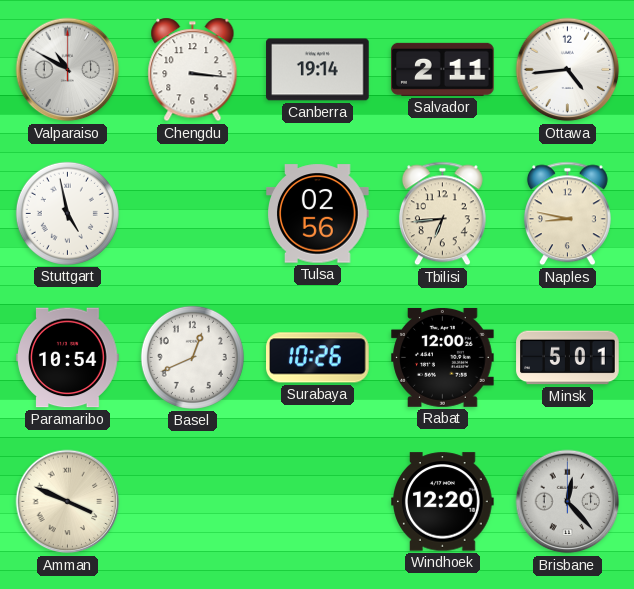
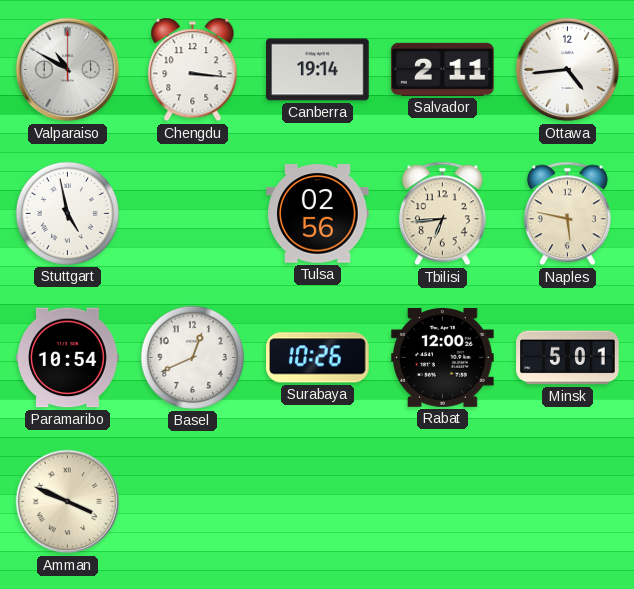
Naples: 8:47 -> 5:47
Windhoek: 12:20 -> none
Brisbane: 12:23 -> none
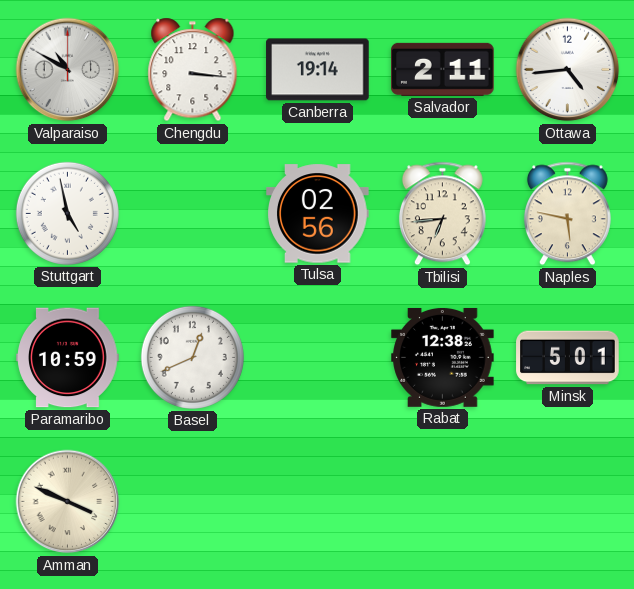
Paramaribo: 10:54 -> 10:59
Surabaya: 10:26 -> none
Rabat: 12:00 -> 12:38
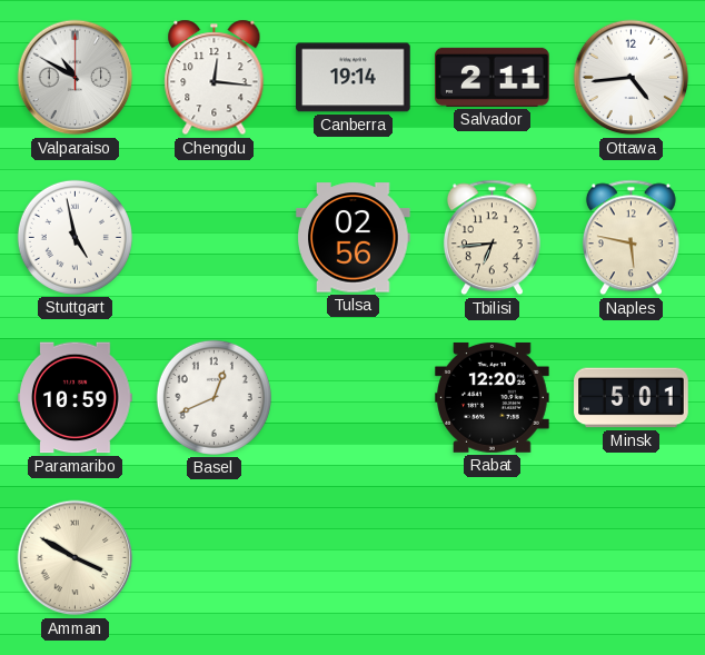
Chengdu: 3:16 -> 12:16
Rabat: 12:38 -> 12:20
Amman: 3:49 -> 3:50
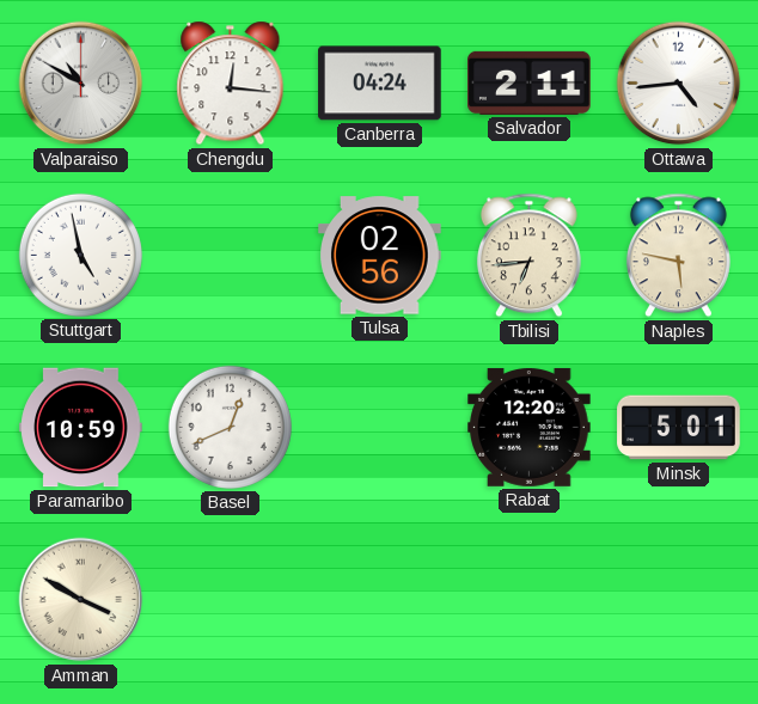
Canberra: 19:14 -> 04:24
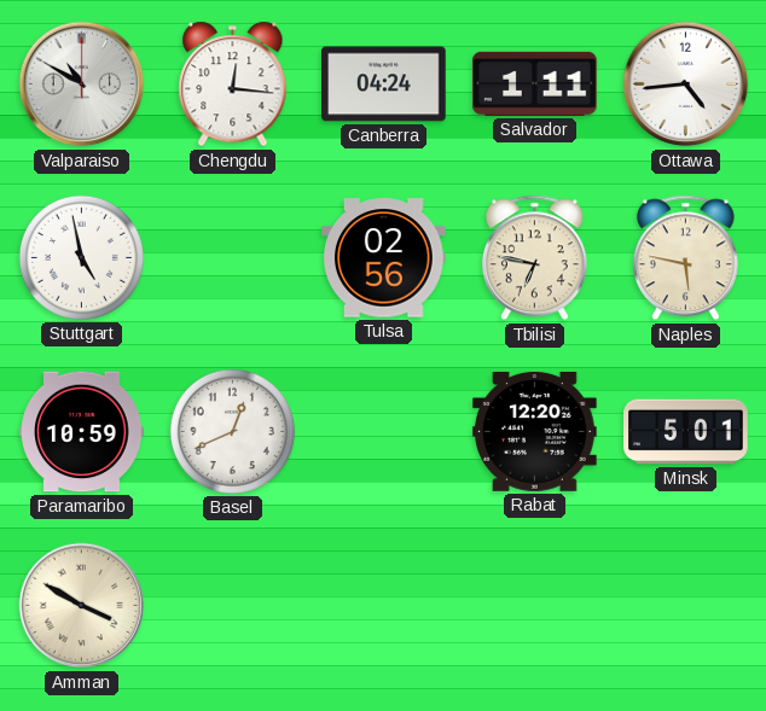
Salvador: 2:11 -> 1:11
Tbilisi: 6:44 -> 6:47
